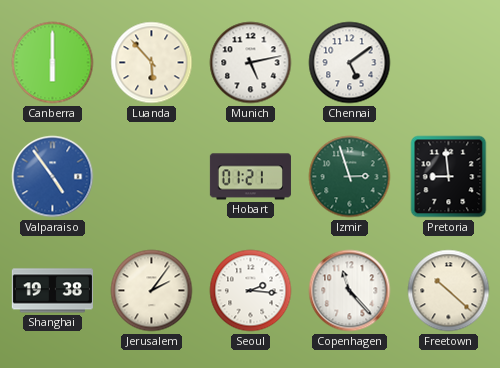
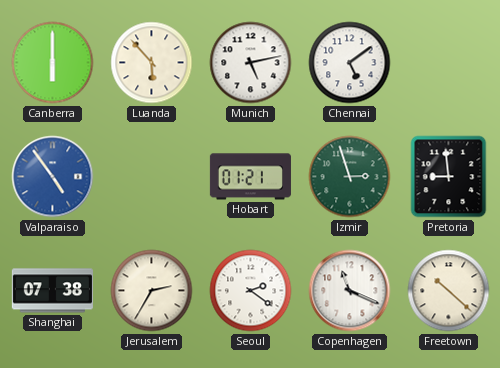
Shanghai: 19:38 -> 07:38
Jerusalem: 2:06 -> 2:35
Seoul: 2:16 -> 2:21
Copenhagen: 11:23 -> 11:19
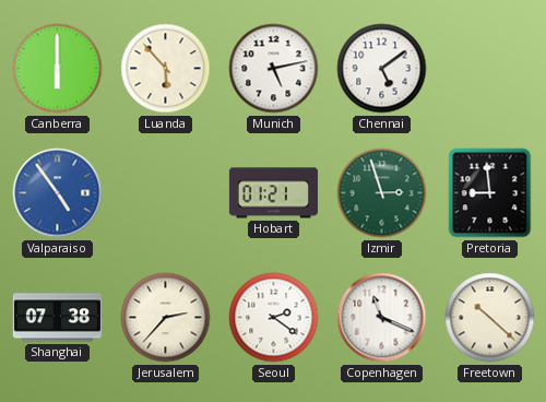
Jerusalem: 2:35 -> 2:37
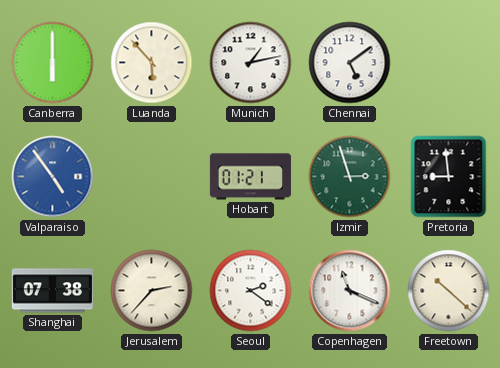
Munich: 5:13 -> 1:13
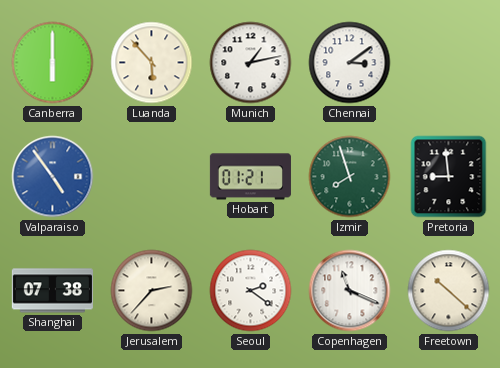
Chennai: 5:09 -> 3:09
Izmir: 2:57 -> 7:57
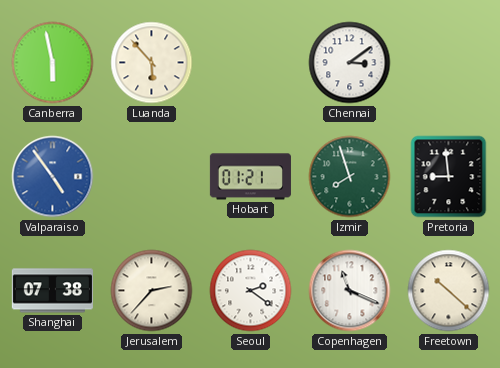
Canberra: 6:00 -> 5:58
Munich: 1:13 -> none
